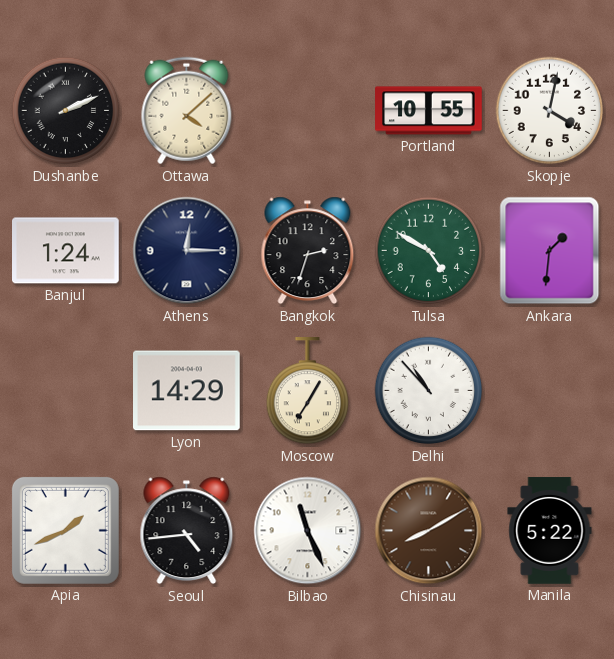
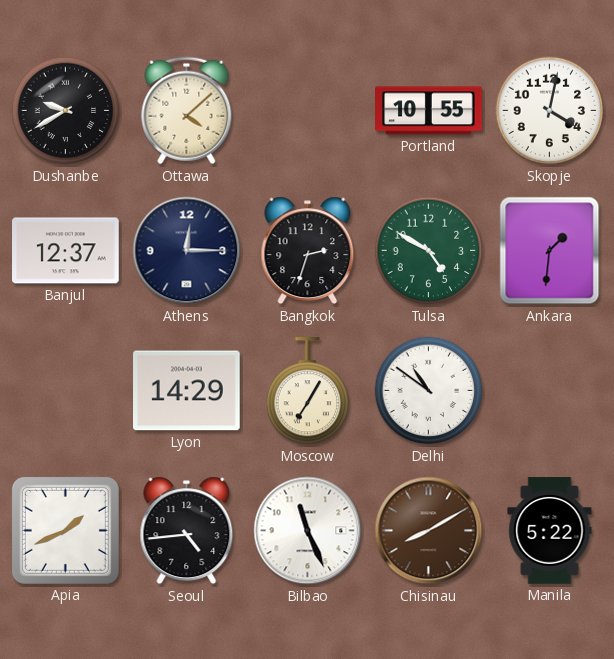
Dushanbe: 2:11 -> 9:40
Banjul: 1:24 -> 12:37
Delhi: 10:53 -> 10:51
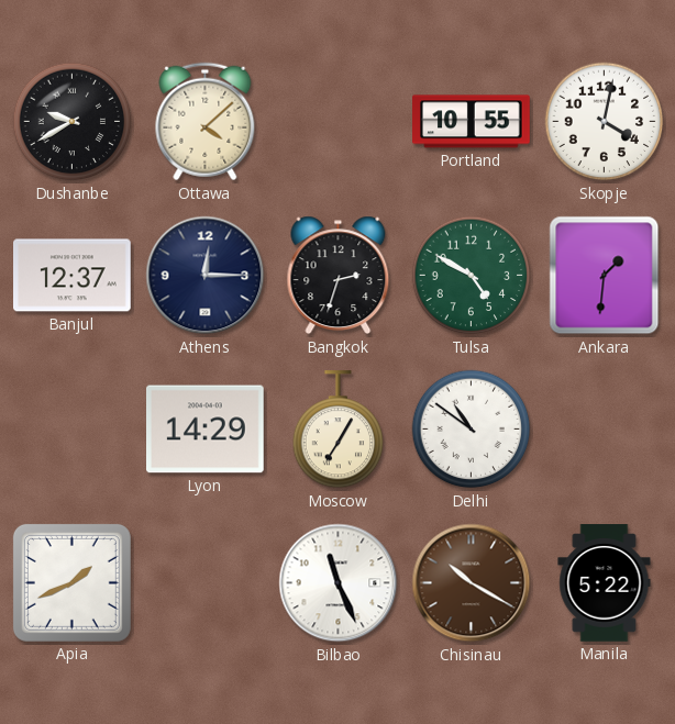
Seoul: 4:44 -> none
Chisinau: 8:10 -> 10:20
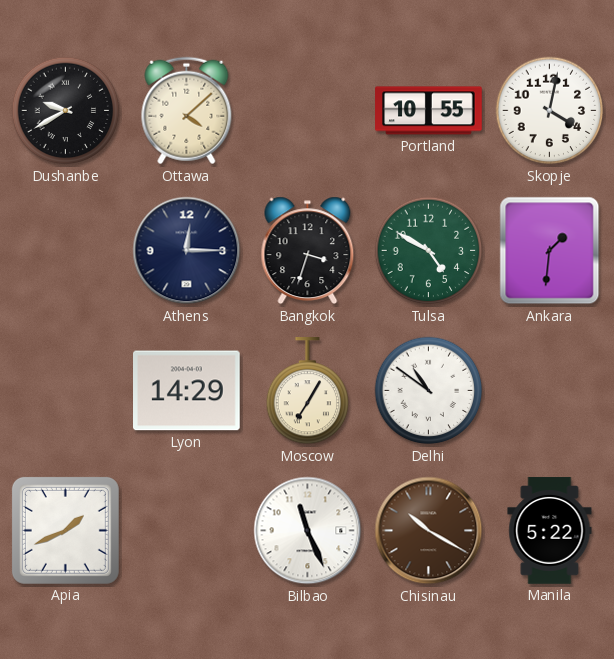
Banjul: 12:37 -> none
Bangkok: 2:33 -> 3:33
